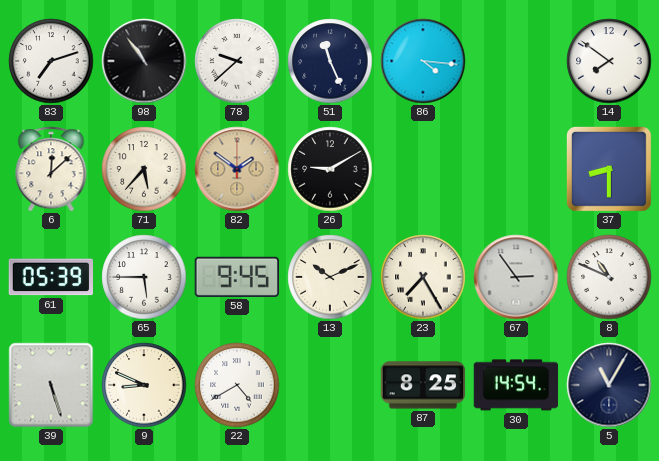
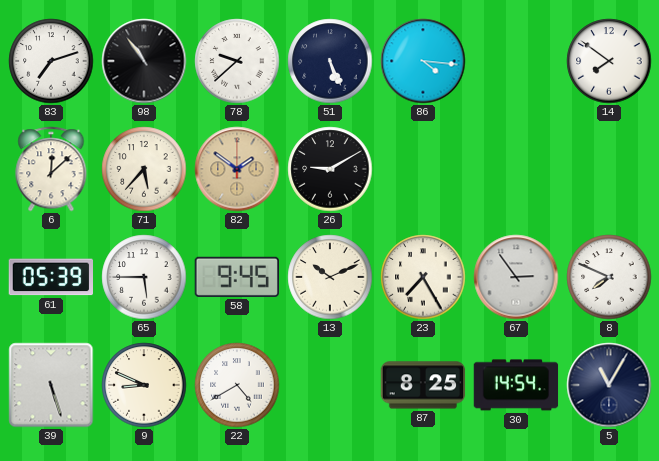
51: 11:26 -> 5:26
37: 8:30 -> none
8: 10:49 -> 7:49
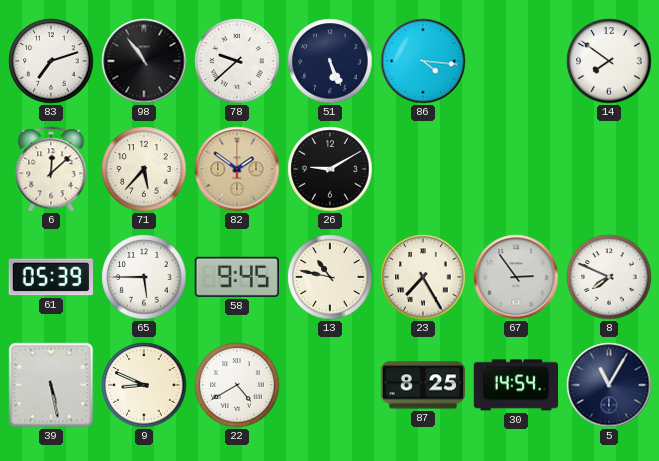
13: 10:11 -> 10:47
39: 5:27 -> 5:28
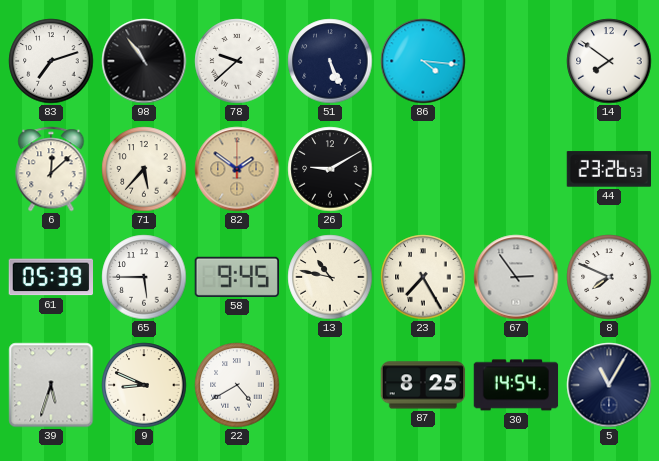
44: none -> 23:26
39: 5:28 -> 5:33
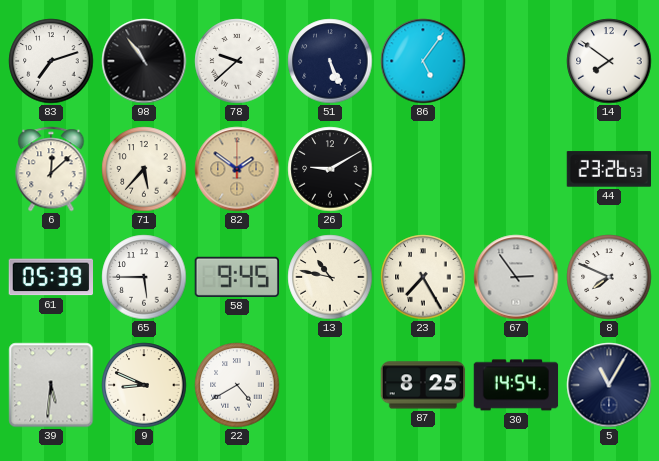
86: 4:16 -> 5:06
39: 5:33 -> 5:31
